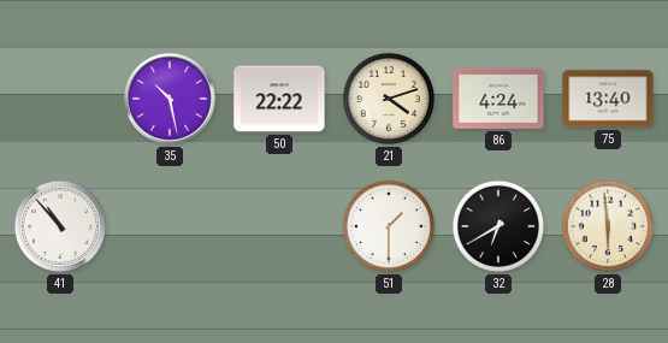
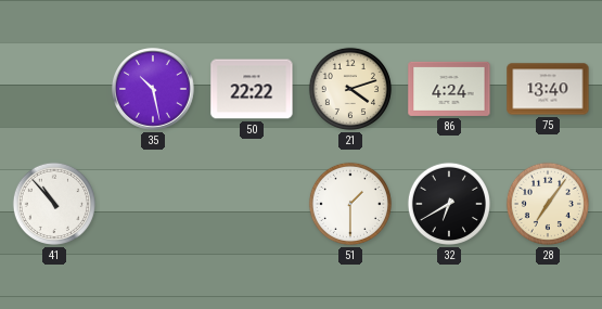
28: 5:59 -> 7:06
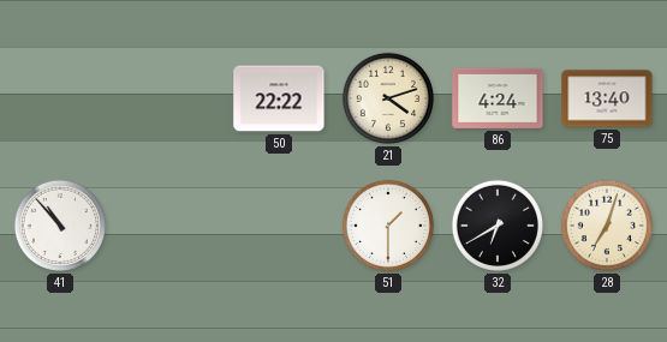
35: 10:28 -> none
28: 7:06 -> 7:03
